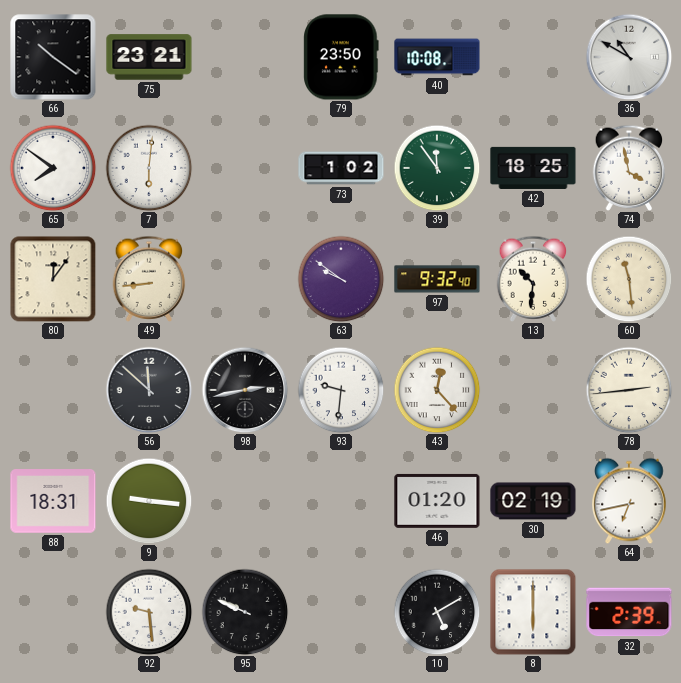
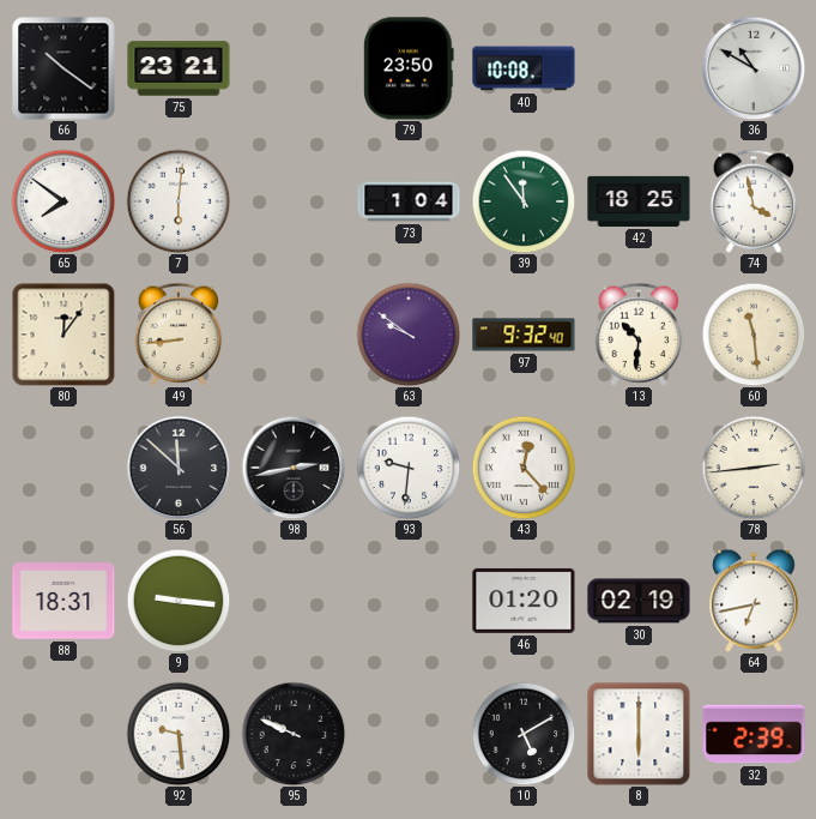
73: 1:02 -> 1:04
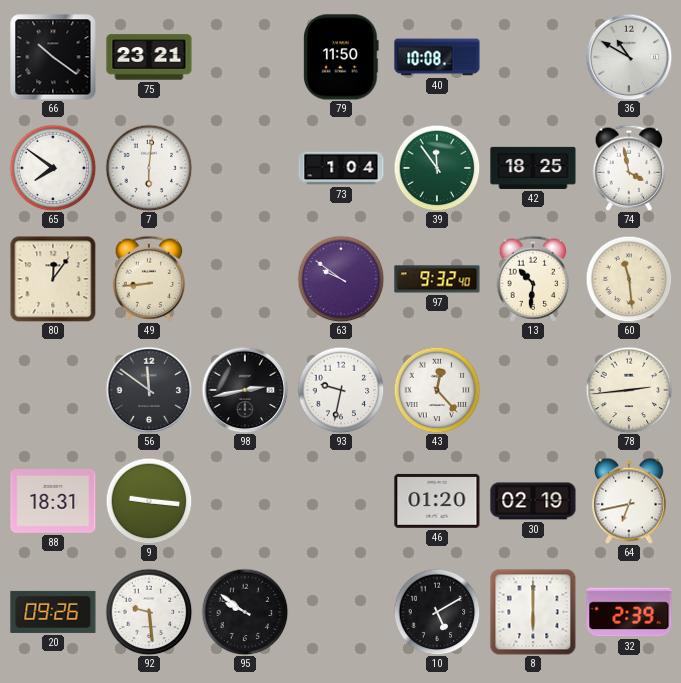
79: 23:50 -> 11:50
56: 11:52 -> 11:51
93: 9:31 -> 9:32
20: none -> 09:26
95: 9:49 -> 9:51
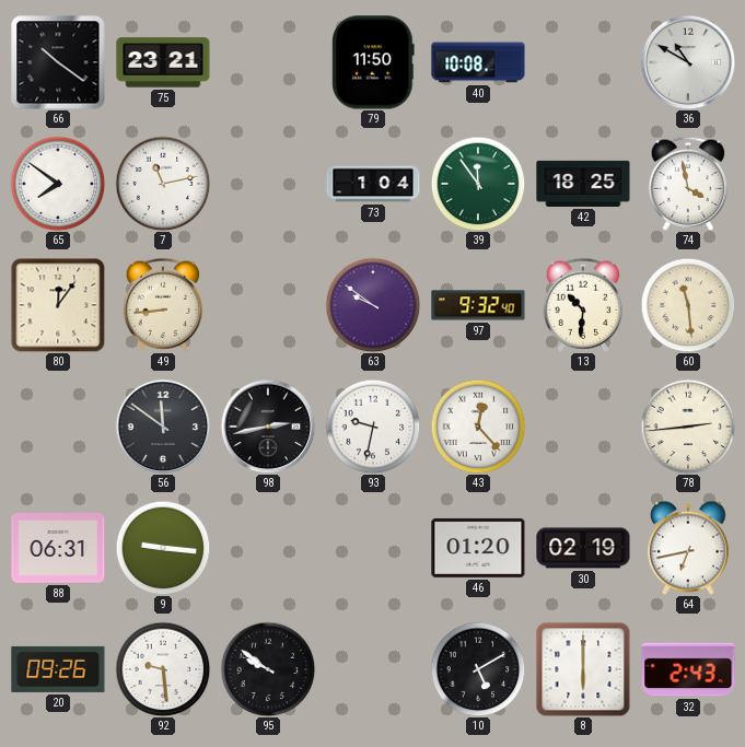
7: 6:01 -> 11:13
88: 18:31 -> 06:31
32: 2:39 -> 2:43
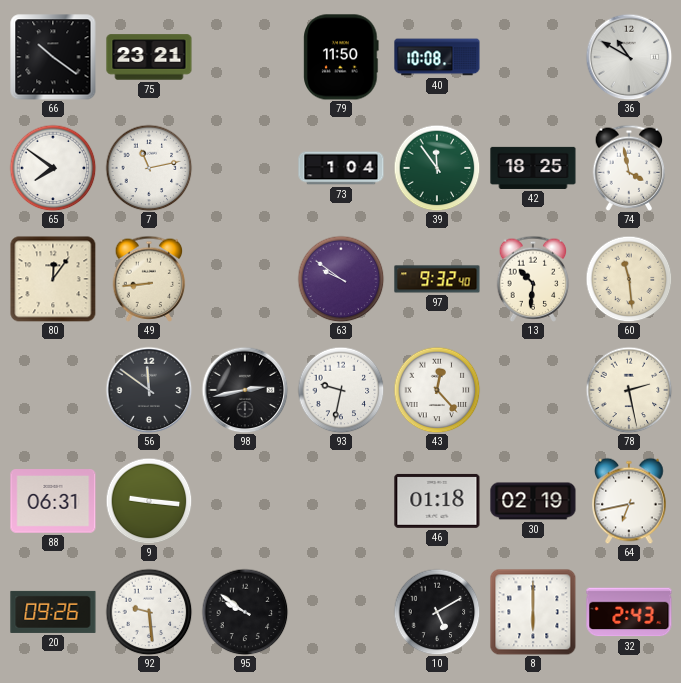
78: 2:44 -> 2:28
46: 01:20 -> 01:18
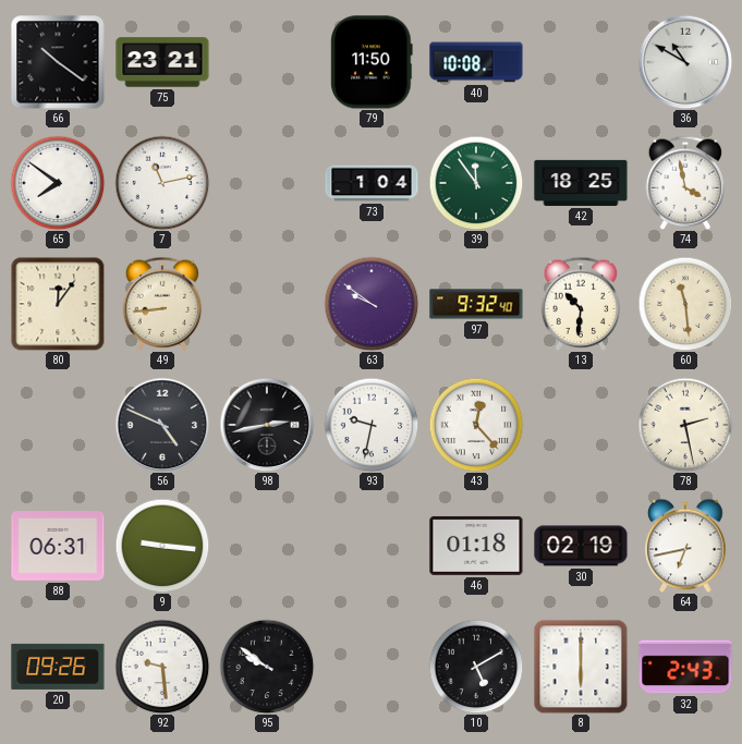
56: 11:51 -> 4:49
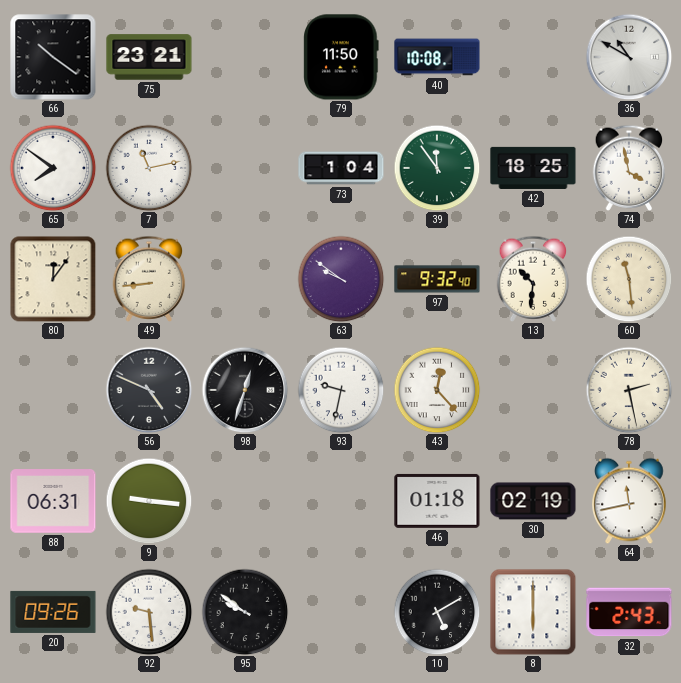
98: 2:43 -> 12:33
64: 6:43 -> 11:43
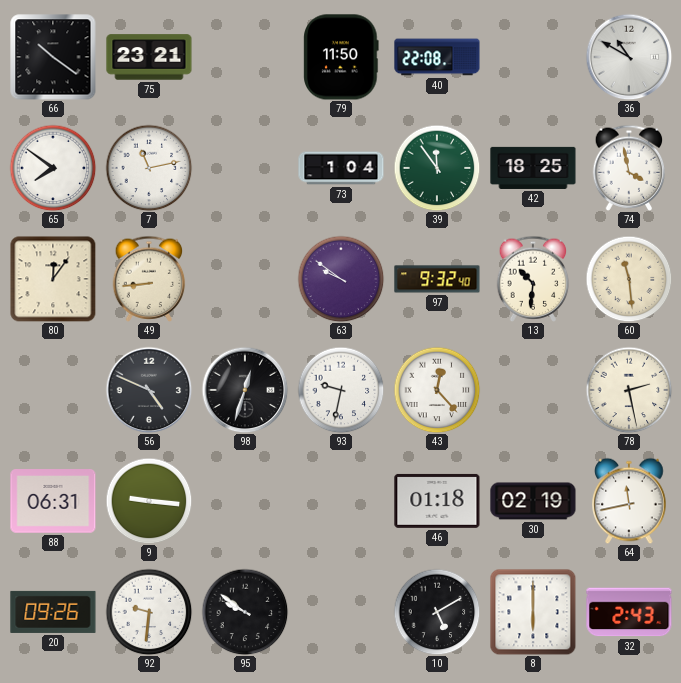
40: 10:08 -> 22:08
92: 9:29 -> 9:31
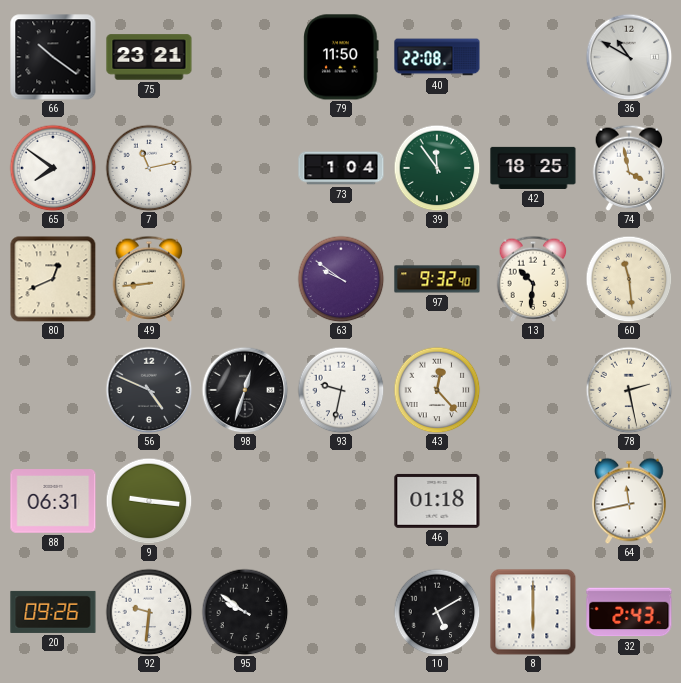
80: 12:06 -> 12:41
30: 02:19 -> none
